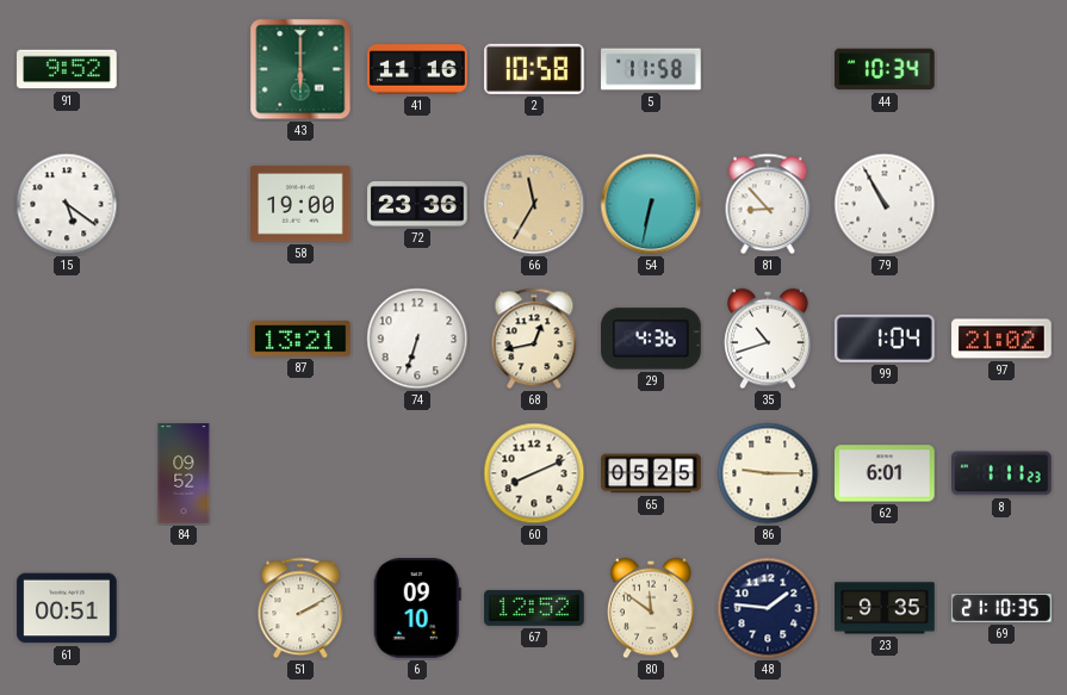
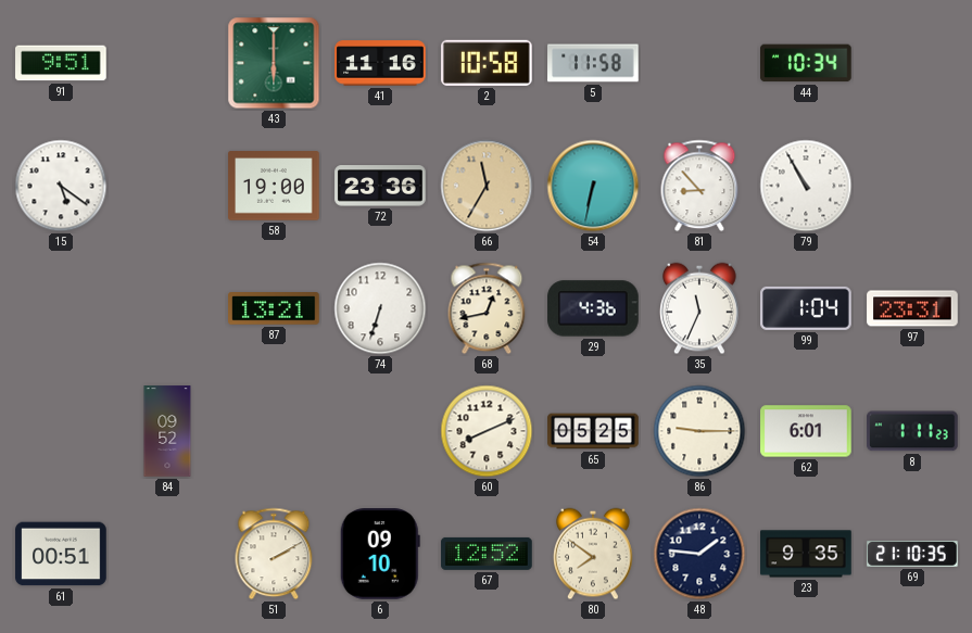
91: 9:52 -> 9:51
35: 10:42 -> 11:34
97: 21:02 -> 23:31
80: 11:51 -> 7:51
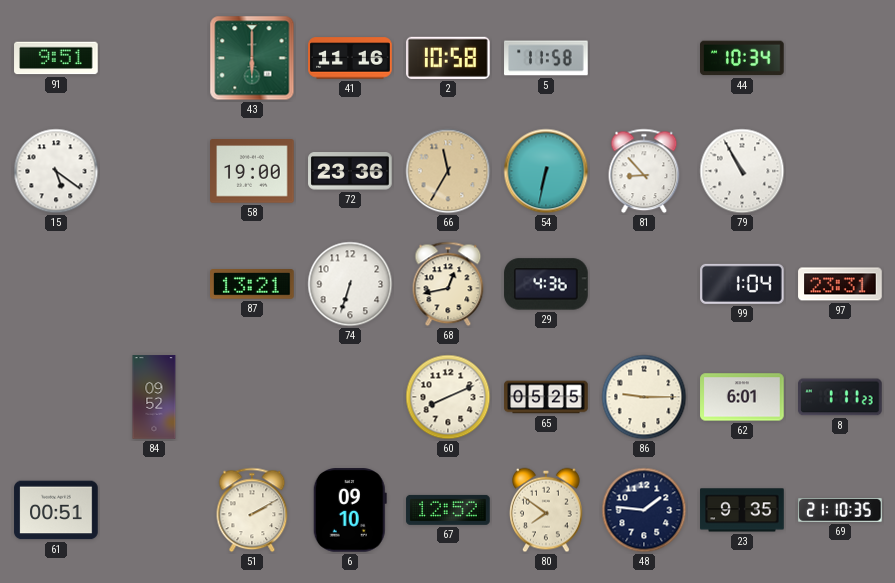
35: 11:34 -> none
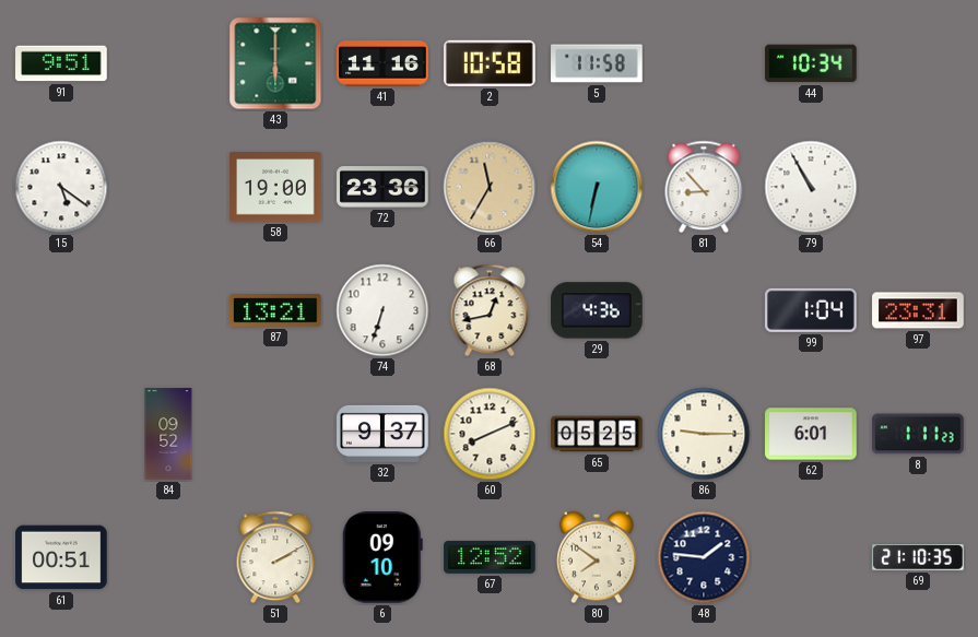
32: none -> 9:37
23: 9:35 -> none
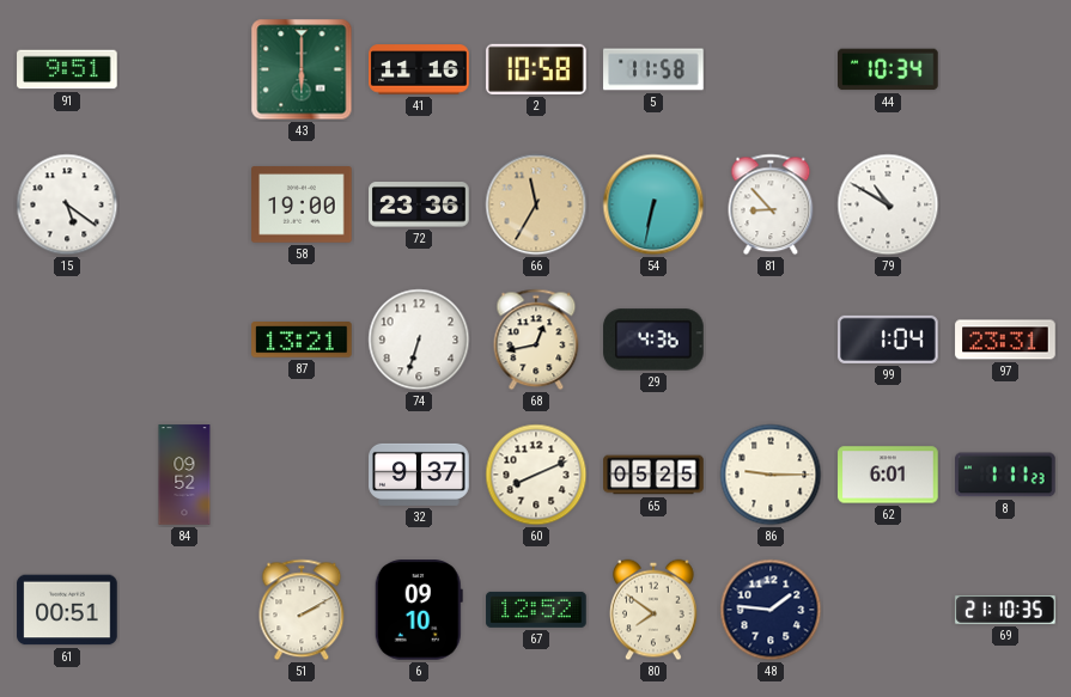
79: 10:55 -> 10:50
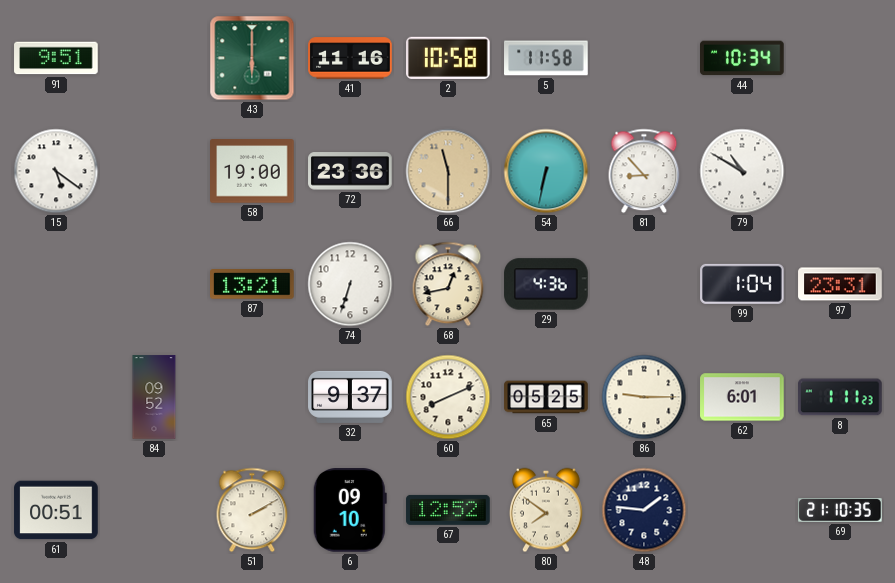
66: 11:35 -> 11:30
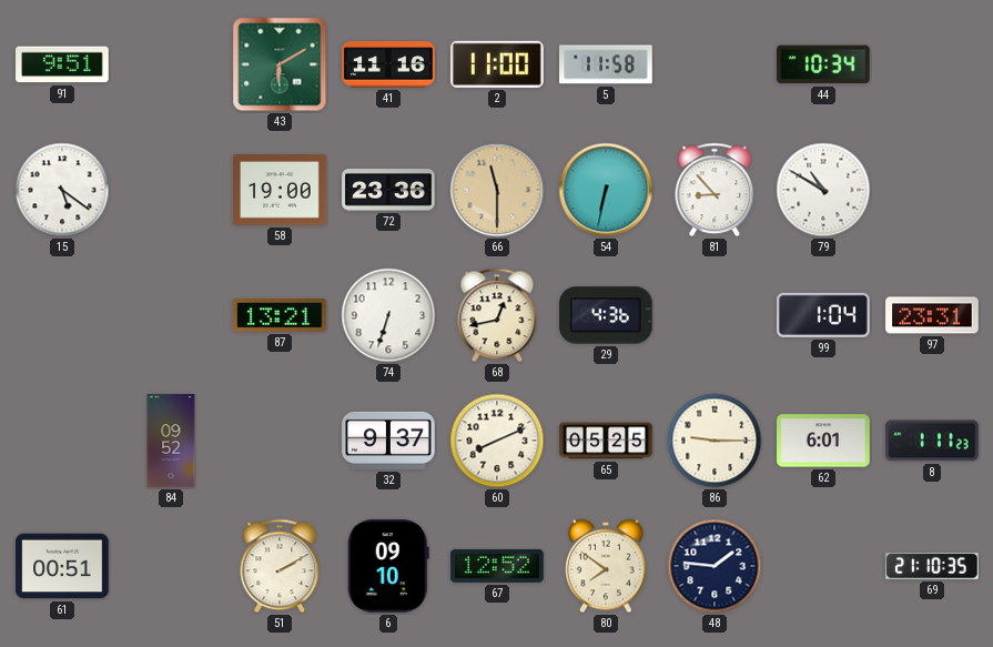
43: 6:00 -> 6:10
2: 10:58 -> 11:00
